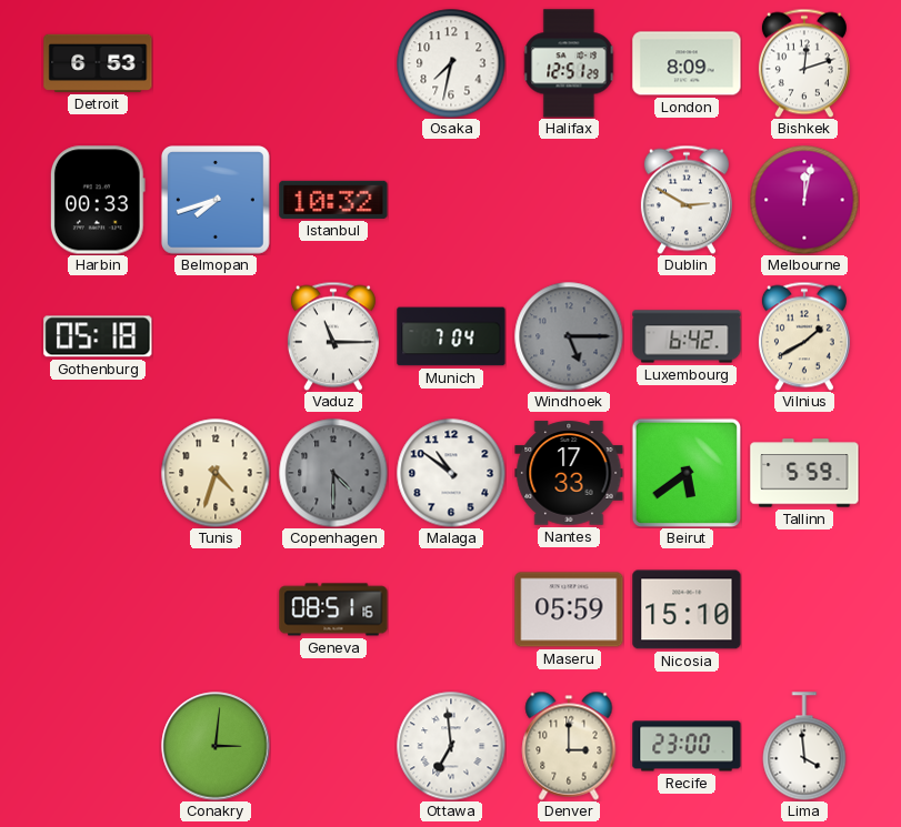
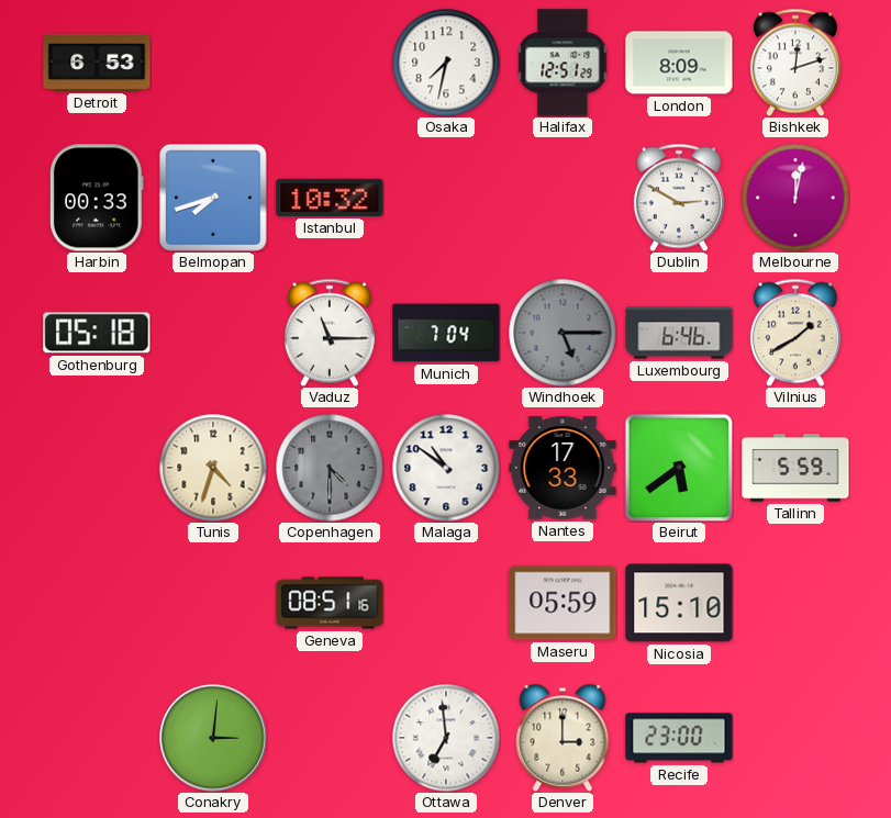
Luxembourg: 6:42 -> 6:46
Lima: 3:59 -> none
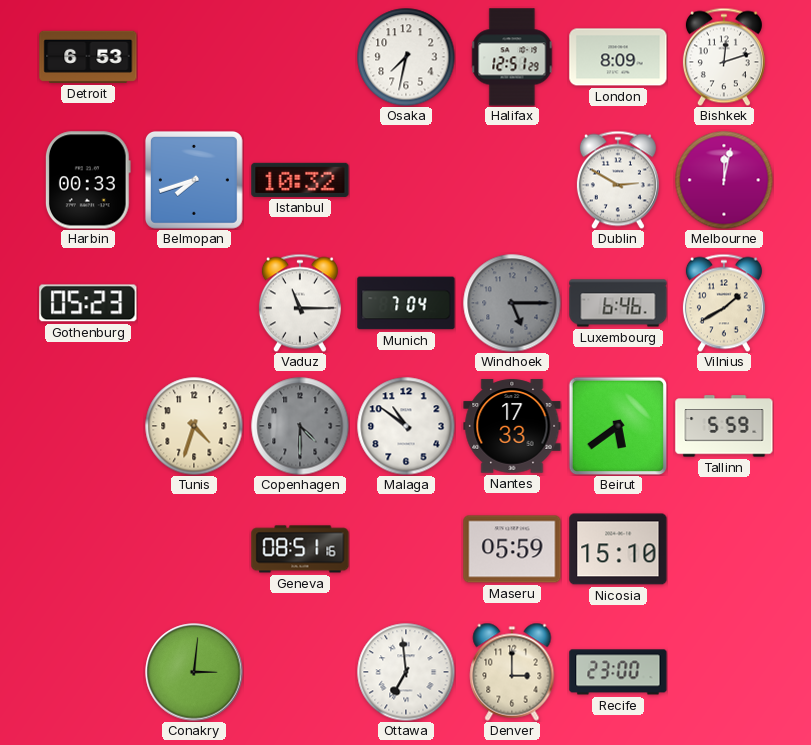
Gothenburg: 05:18 -> 05:23
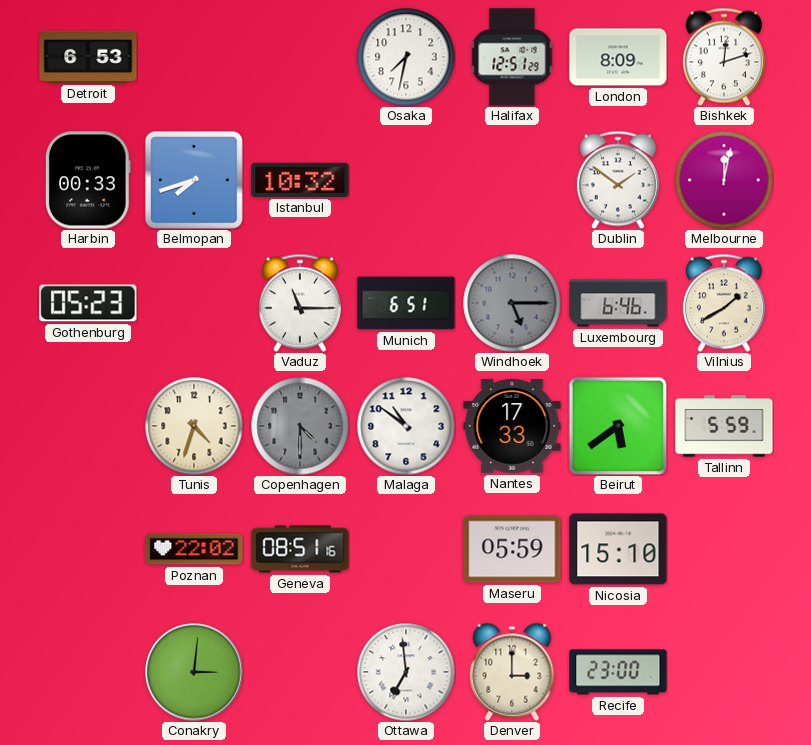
Dublin: 2:50 -> 1:51
Munich: 7:04 -> 6:51
Poznan: none -> 22:02
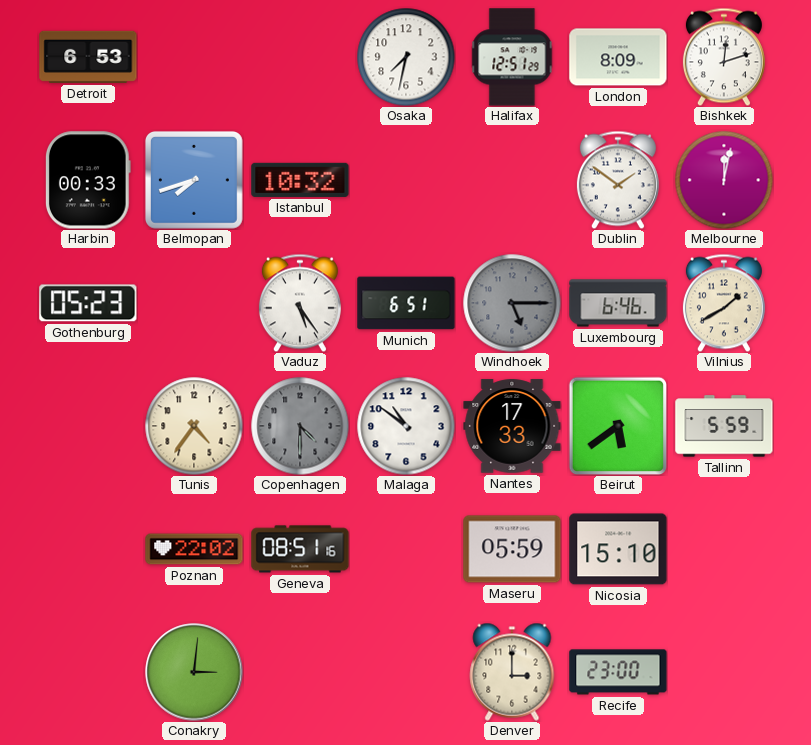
Vaduz: 11:15 -> 5:24
Tunis: 4:33 -> 4:36
Ottawa: 6:59 -> none
